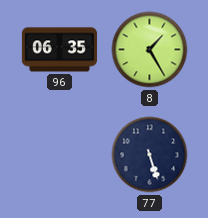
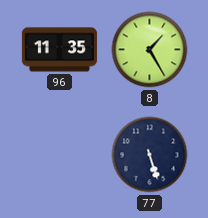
96: 06:35 -> 11:35
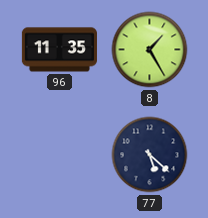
77: 5:27 -> 5:22
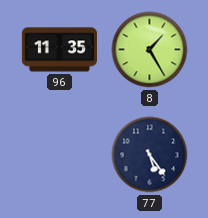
77: 5:22 -> 5:24
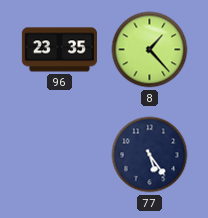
96: 11:35 -> 23:35
8: 1:25 -> 1:23
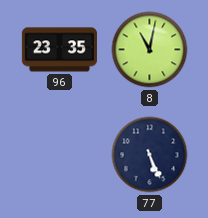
8: 1:23 -> 11:02
77: 5:24 -> 5:26
